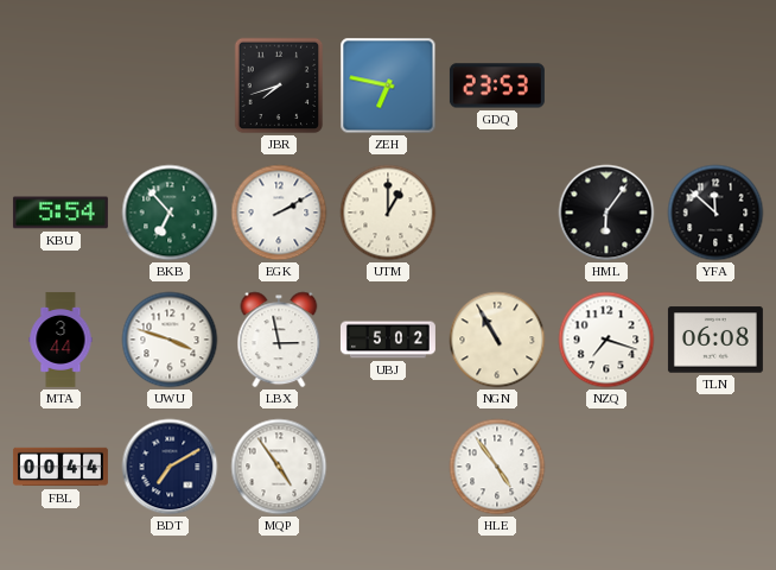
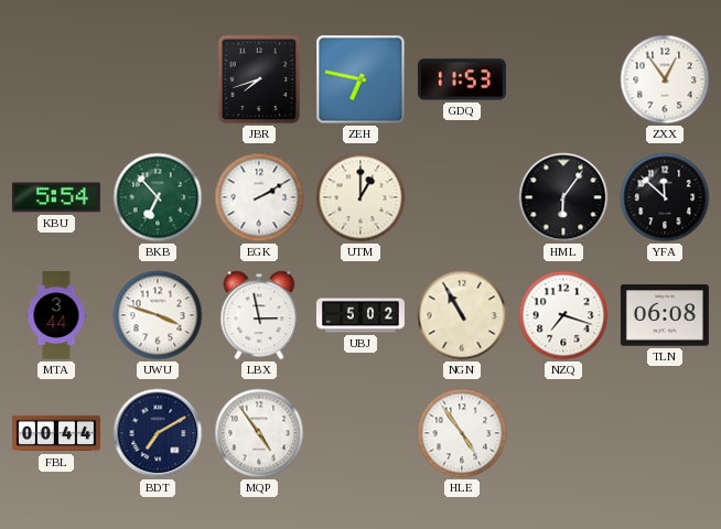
GDQ: 23:53 -> 11:53
ZXX: none -> 12:54
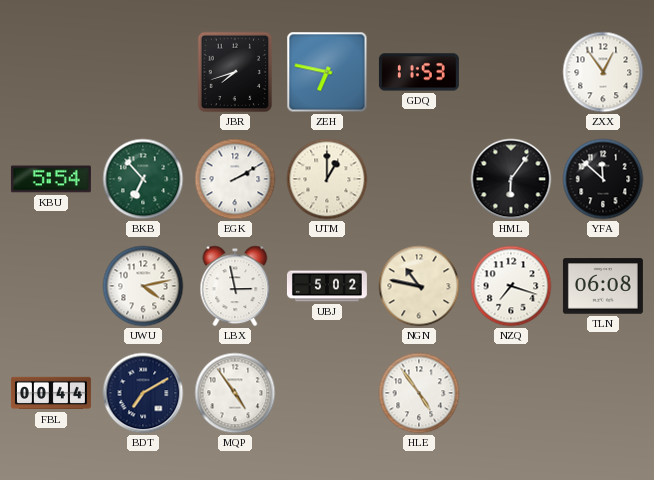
MTA: 3:44 -> none
UWU: 3:48 -> 4:13
NGN: 10:55 -> 10:47
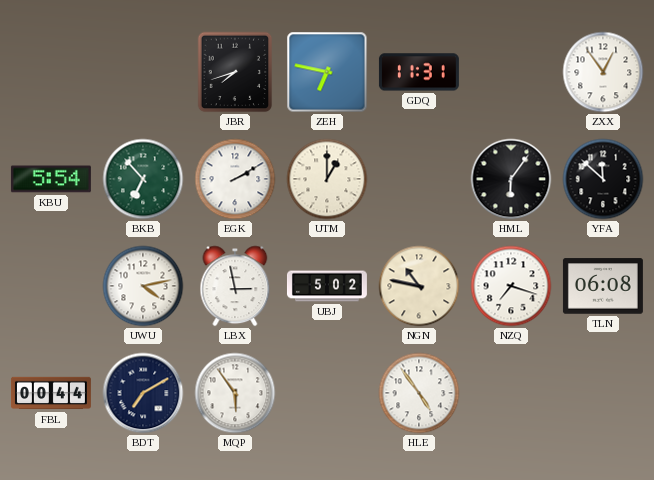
GDQ: 11:53 -> 11:31
MQP: 4:54 -> 5:54
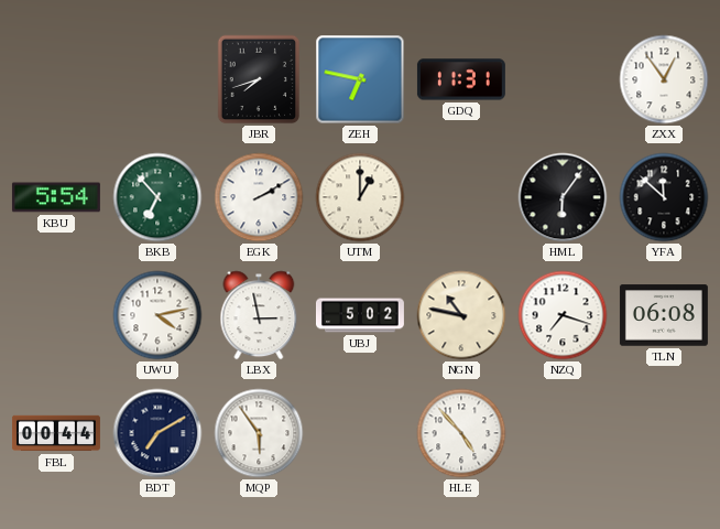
HLE: 4:54 -> 4:53
